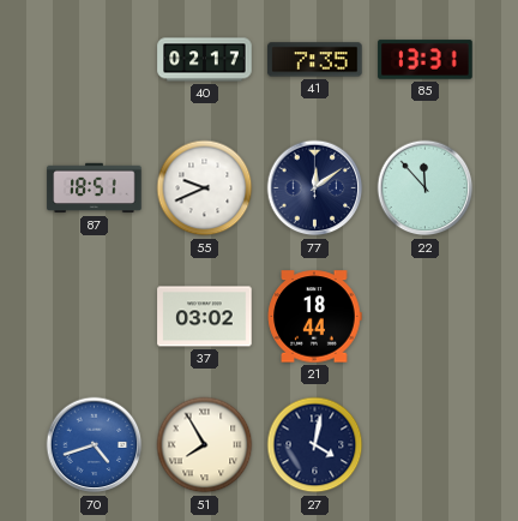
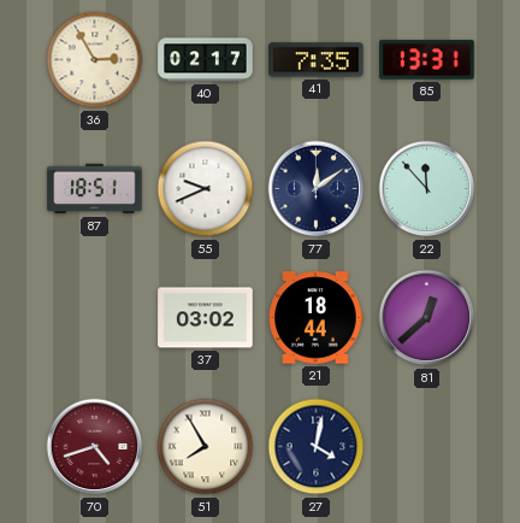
36: none -> 2:55
81: none -> 12:38
70 dial: blue -> burgundy
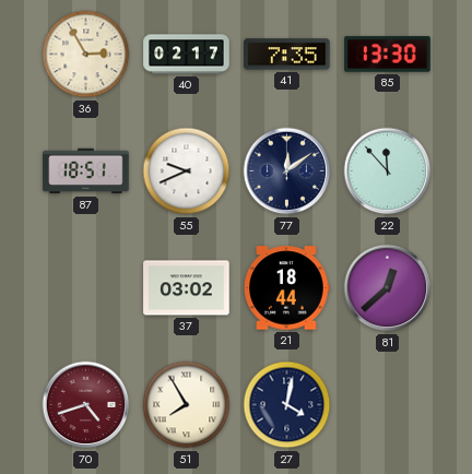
85: 13:31 -> 13:30
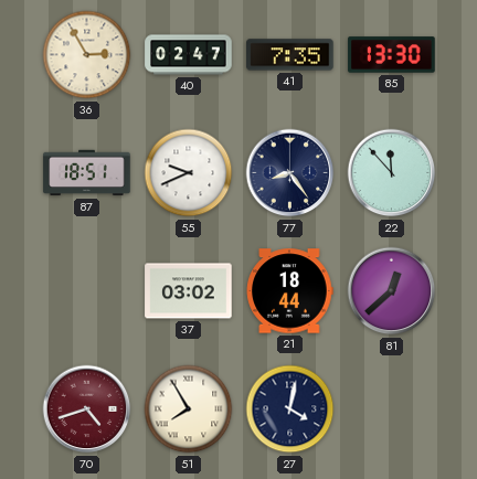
40: 02:17 -> 02:47
77: 12:09 -> 8:24
